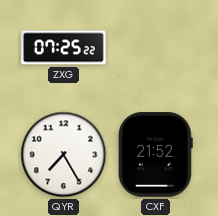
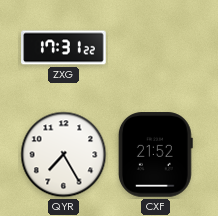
ZXG: 07:25 -> 17:31
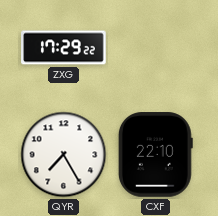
ZXG: 17:31 -> 17:29
CXF: 21:52 -> 22:10
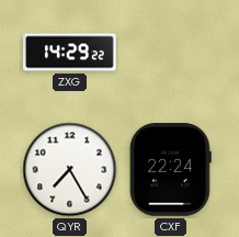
ZXG: 17:29 -> 14:29
CXF: 22:10 -> 22:24
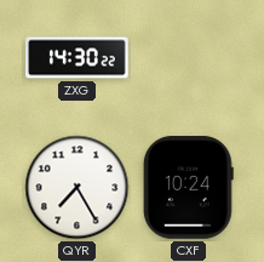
ZXG: 14:29 -> 14:30
CXF: 22:24 -> 10:24
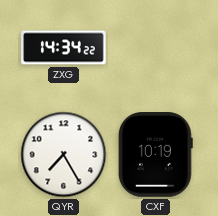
ZXG: 14:30 -> 14:34
CXF: 10:24 -> 10:19
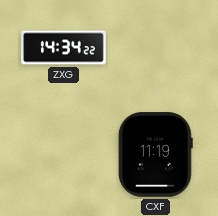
QYR: 7:25 -> none
CXF: 10:19 -> 11:19
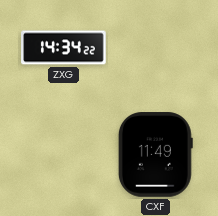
CXF: 11:19 -> 11:49
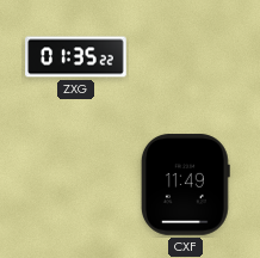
ZXG: 14:34 -> 01:35
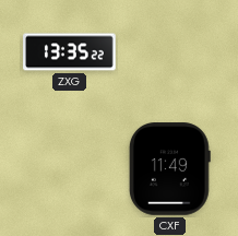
ZXG: 01:35 -> 13:35
